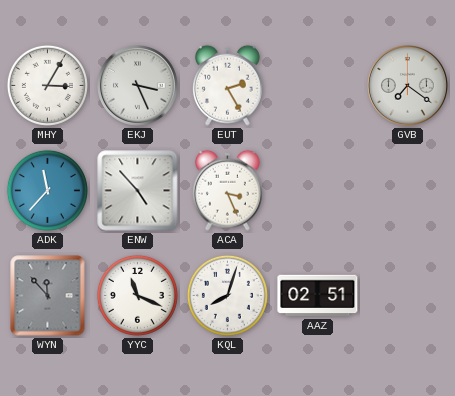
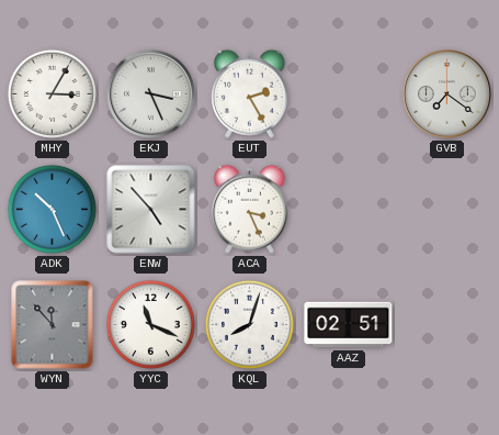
ADK: 11:37 -> 10:26
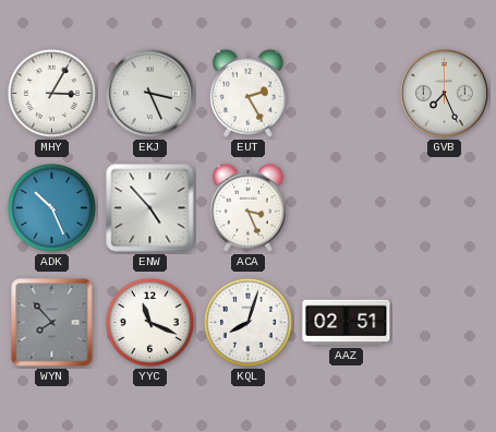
GVB: 7:21 -> 7:26
WYN: 11:53 -> 7:53
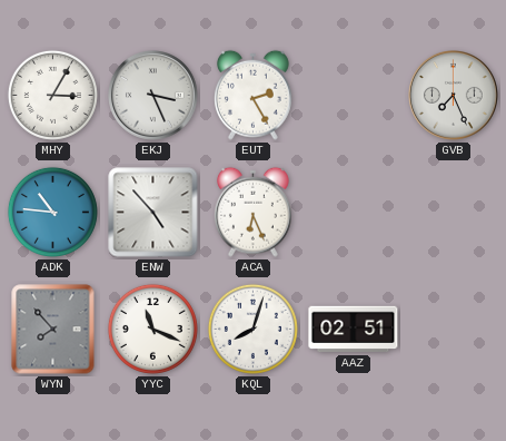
ADK: 10:26 -> 10:46
ACA: 3:26 -> 6:26
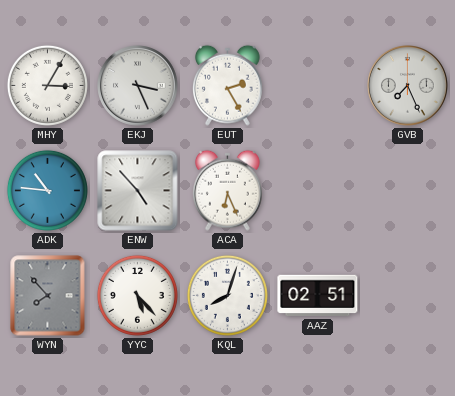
YYC: 11:19 -> 5:23
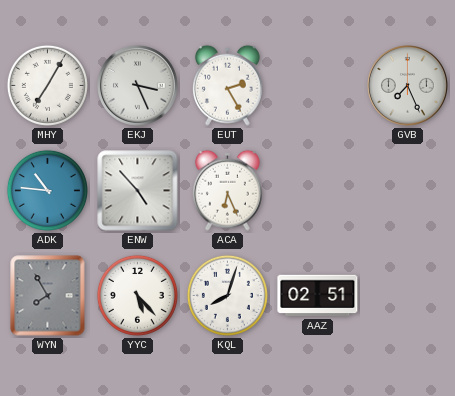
MHY: 3:05 -> 7:05
WYN: 7:53 -> 7:55
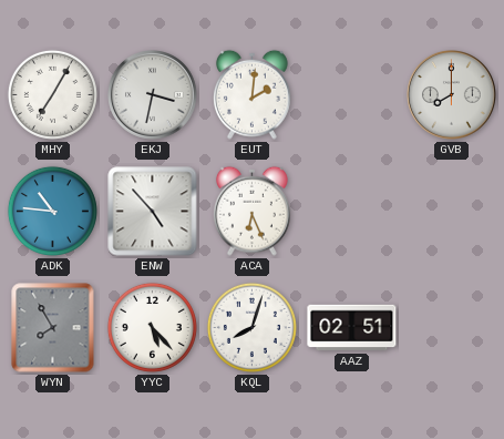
EKJ: 3:26 -> 3:32
EUT: 2:25 -> 2:01
GVB: 7:26 -> 8:00
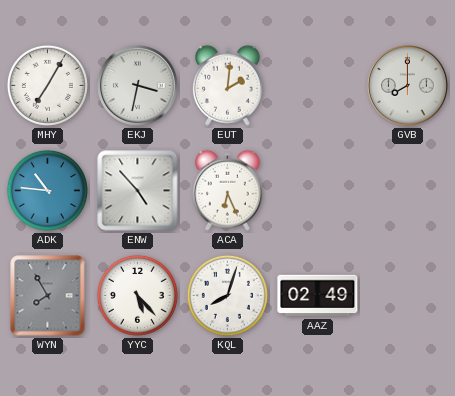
AAZ: 02:51 -> 02:49
